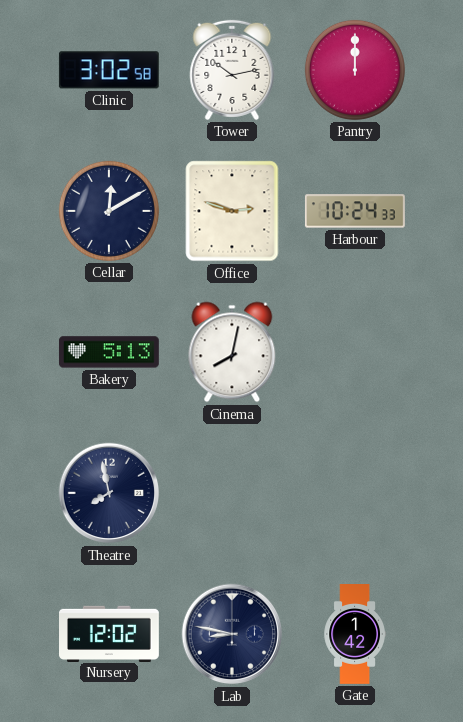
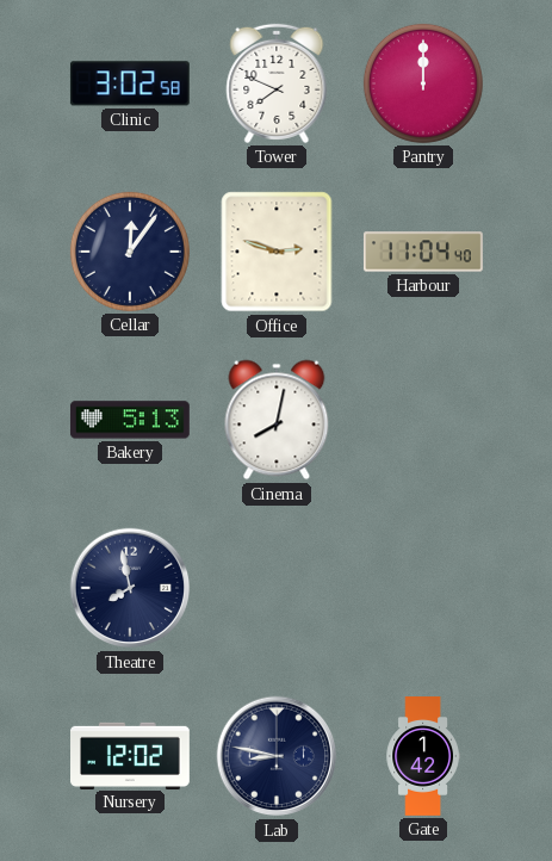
Tower: 10:13 -> 7:49
Cellar: 12:10 -> 12:06
Harbour: 10:24 -> 11:04
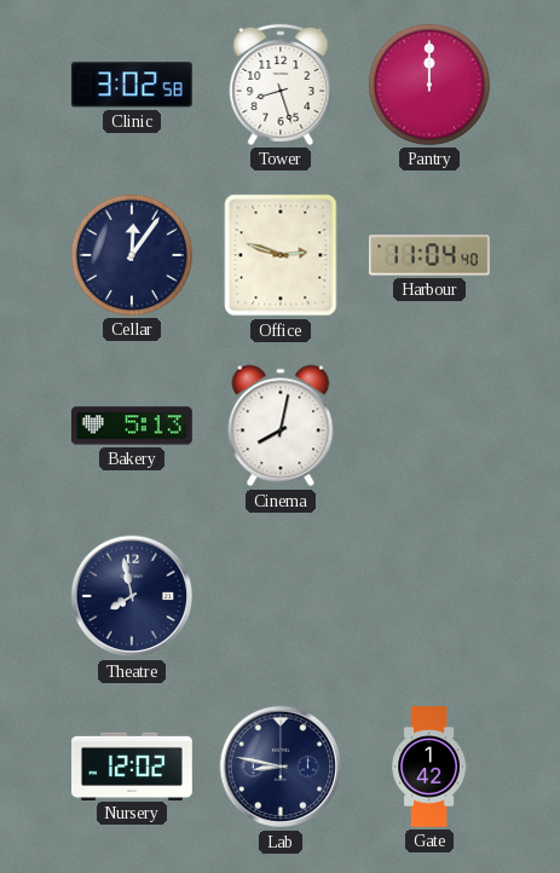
Tower: 7:49 -> 8:27
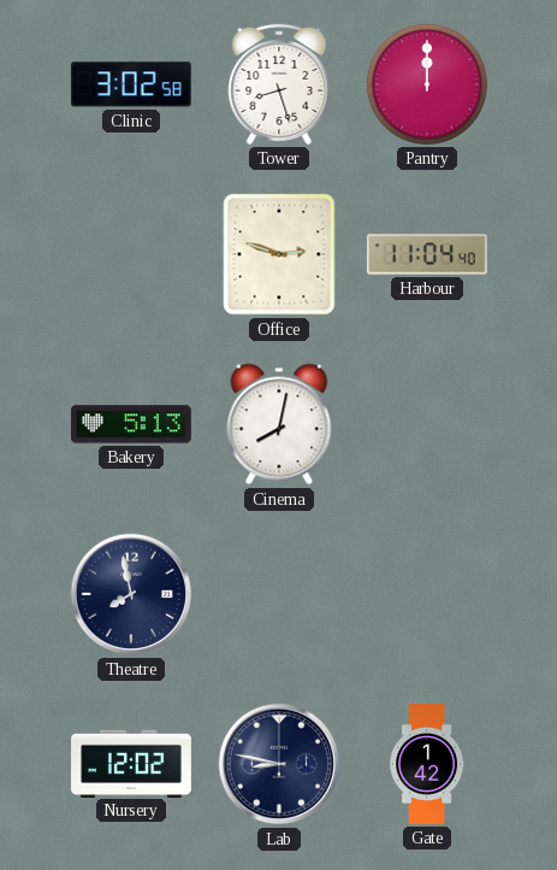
Cellar: 12:06 -> none
